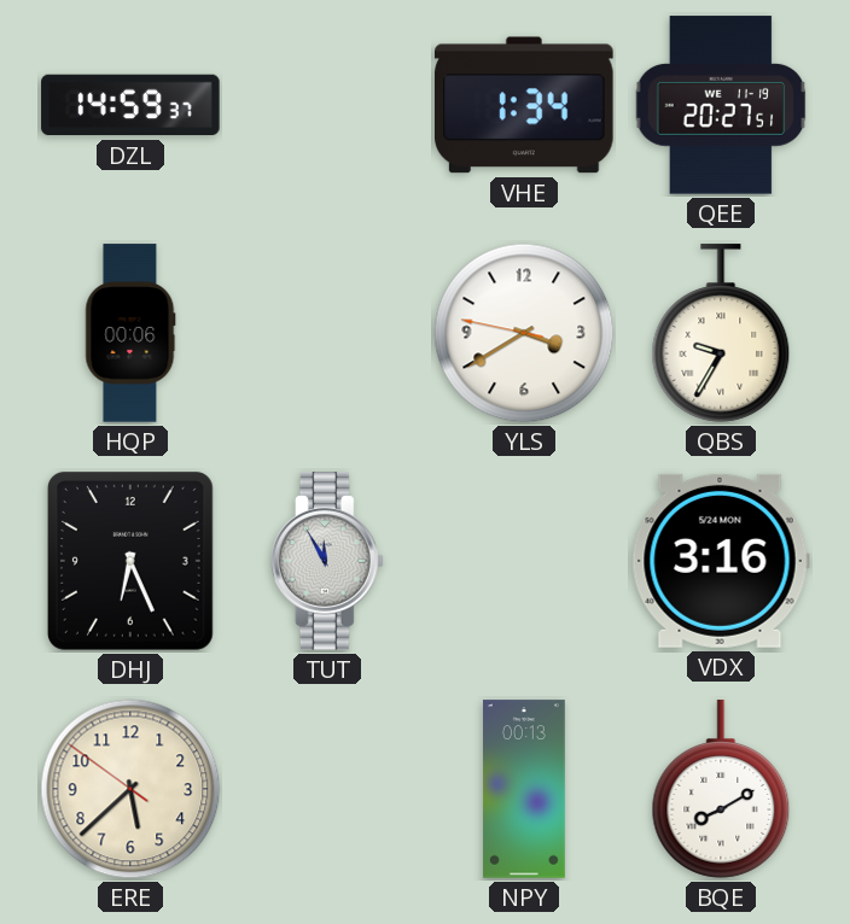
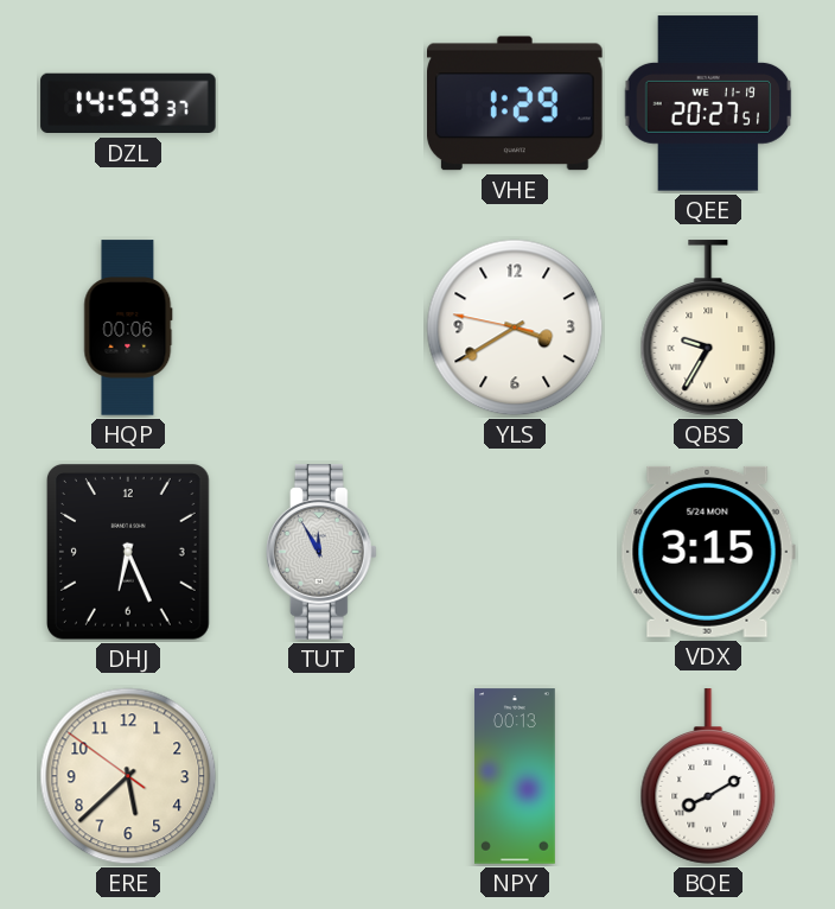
VHE: 1:34 -> 1:29
VDX: 3:16 -> 3:15
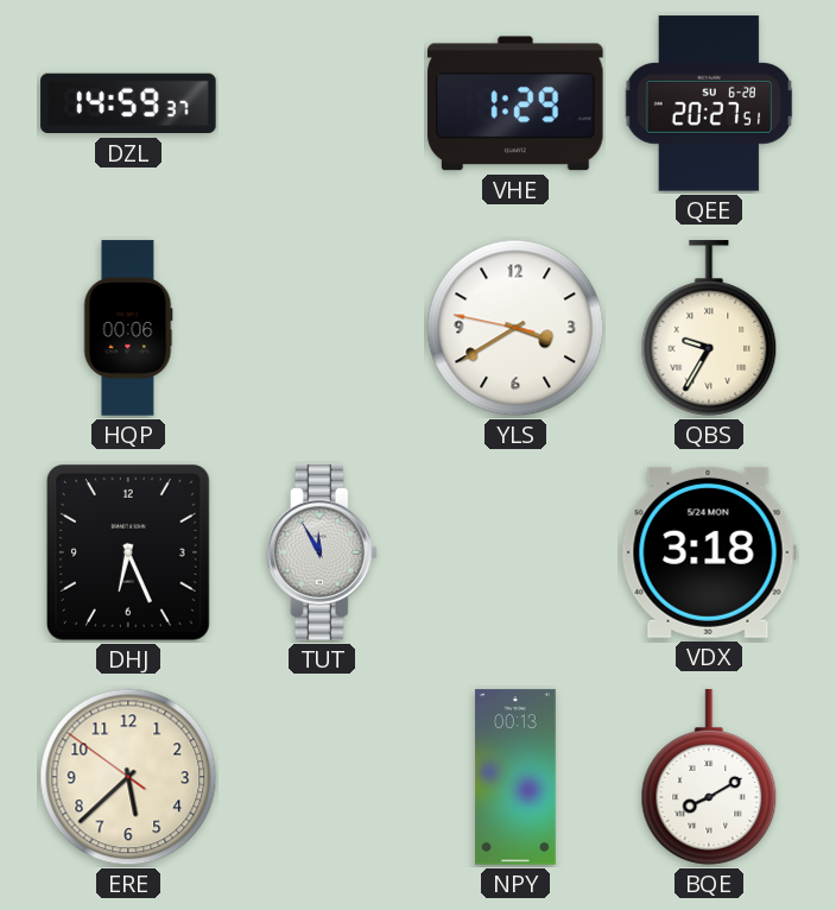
QEE date: WE 11-19 -> SU 6-28
VDX: 3:15 -> 3:18
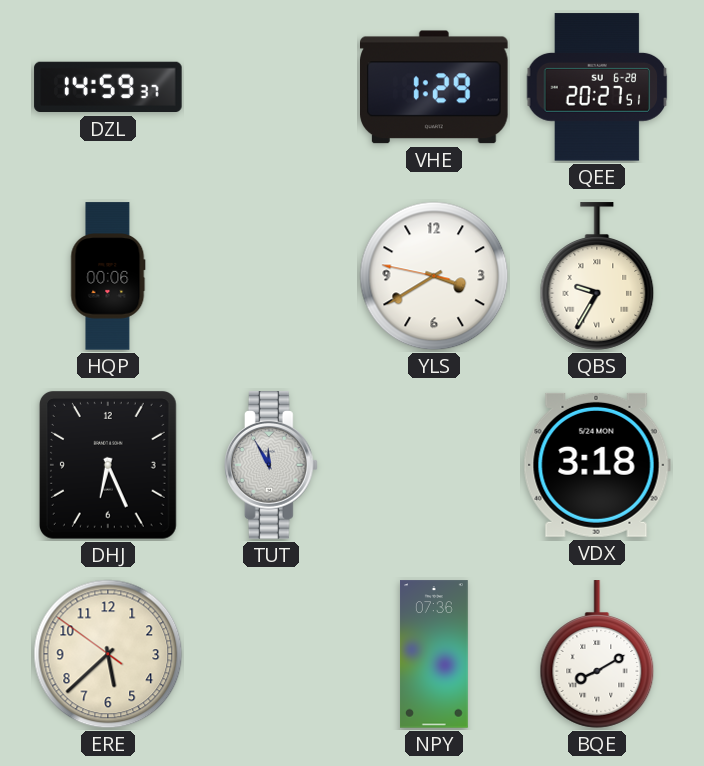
NPY: 00:13 -> 07:36
